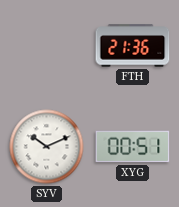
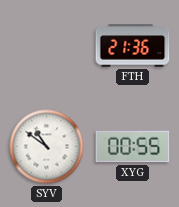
SYV: 10:11 -> 10:51
XYG: 00:51 -> 00:55
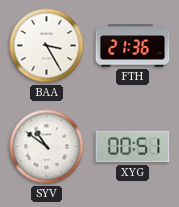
BAA: none -> 3:25
XYG: 00:55 -> 00:51
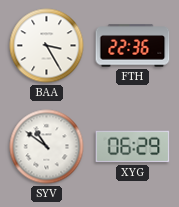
FTH: 21:36 -> 22:36
XYG: 00:51 -> 06:29
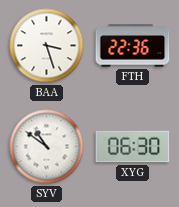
BAA: 3:25 -> 3:27
XYG: 06:29 -> 06:30
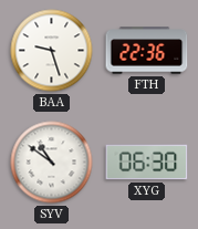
BAA: 3:27 -> 9:27
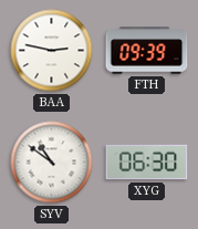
BAA: 9:27 -> 2:47
FTH: 22:36 -> 09:39
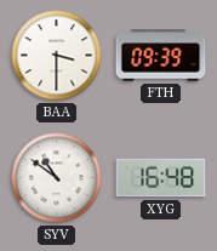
BAA: 2:47 -> 3:30
XYG: 06:30 -> 16:48
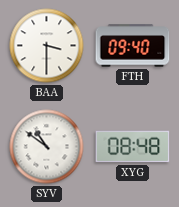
FTH: 09:39 -> 09:40
XYG: 16:48 -> 08:48
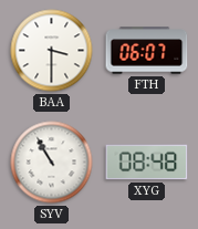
FTH: 09:40 -> 06:07
SYV: 10:51 -> 10:55
